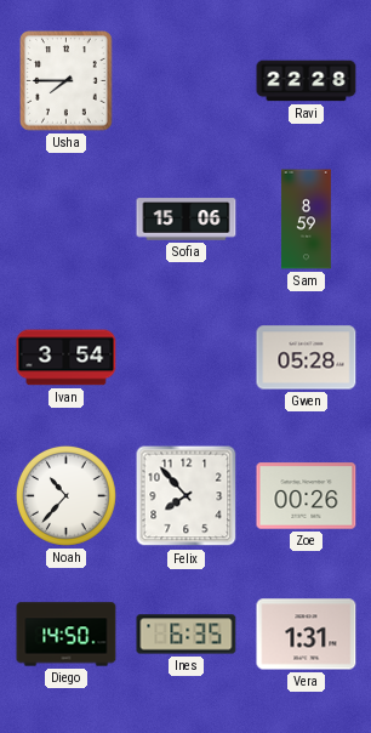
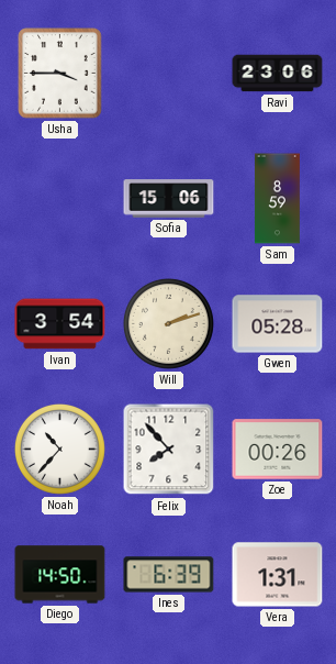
Usha: 7:45 -> 3:45
Ravi: 22:28 -> 23:06
Will: none -> 2:12
Ines: 6:35 -> 6:39
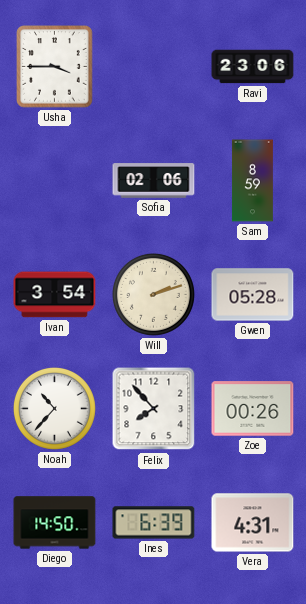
Sofia: 15:06 -> 02:06
Vera: 1:31 -> 4:31
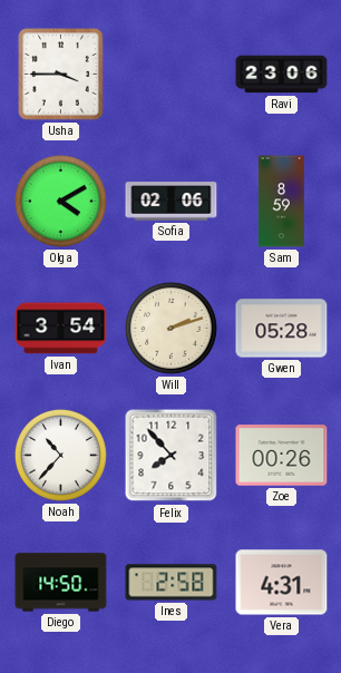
Olga: none -> 4:10
Ines: 6:39 -> 2:58
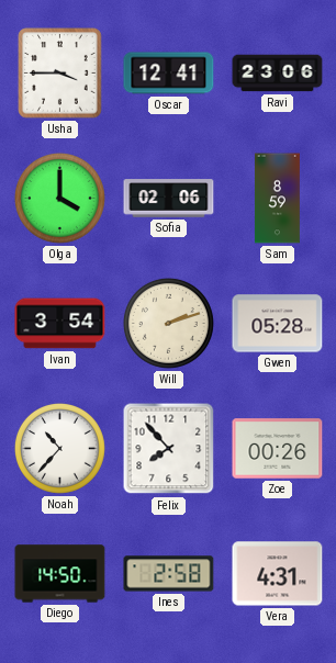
Oscar: none -> 12:41
Olga: 4:10 -> 4:00
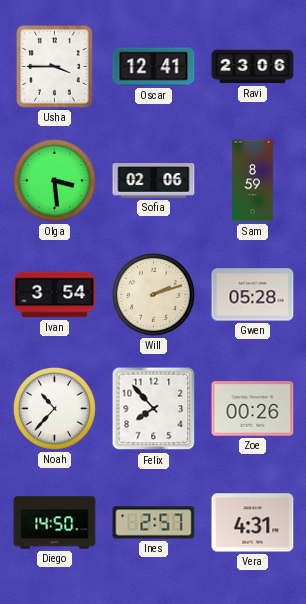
Olga: 4:00 -> 3:29
Ines: 2:58 -> 2:57
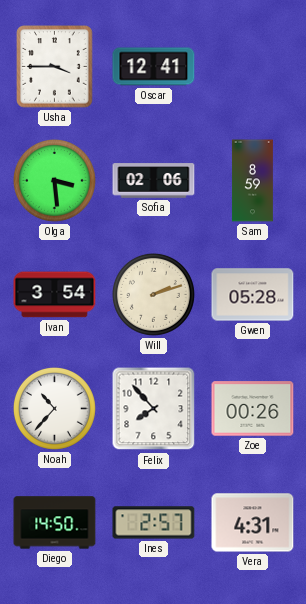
Ravi: 23:06 -> none
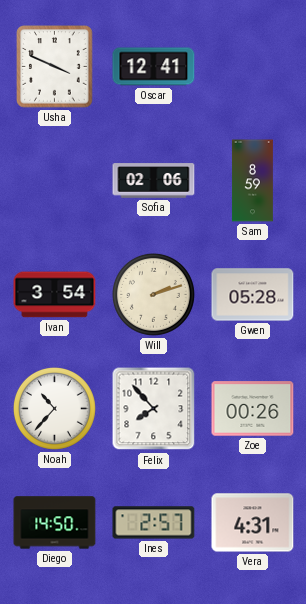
Usha: 3:45 -> 3:49
Olga: 3:29 -> none
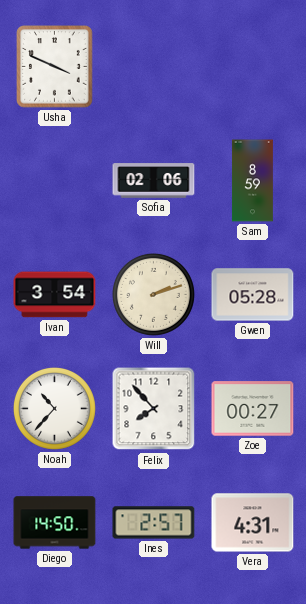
Oscar: 12:41 -> none
Zoe: 00:26 -> 00:27
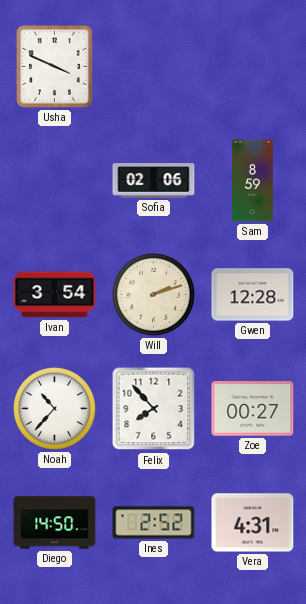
Gwen: 05:28 -> 12:28
Ines: 2:57 -> 2:52
